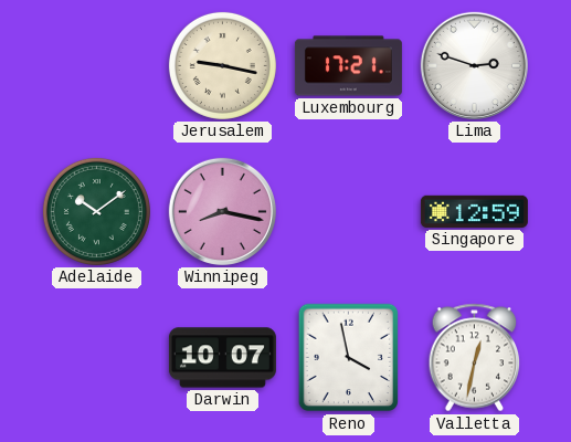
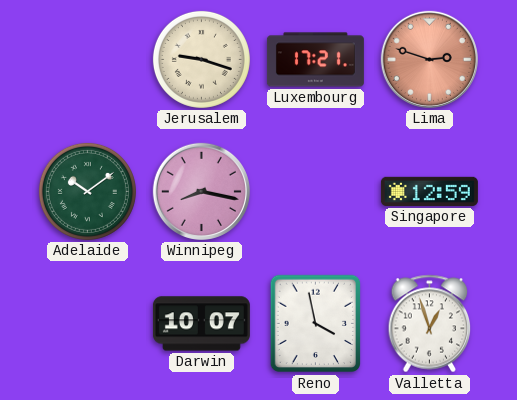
Jerusalem: 9:17 -> 9:18
Lima dial: white -> salmon
Valletta: 12:32 -> 12:57
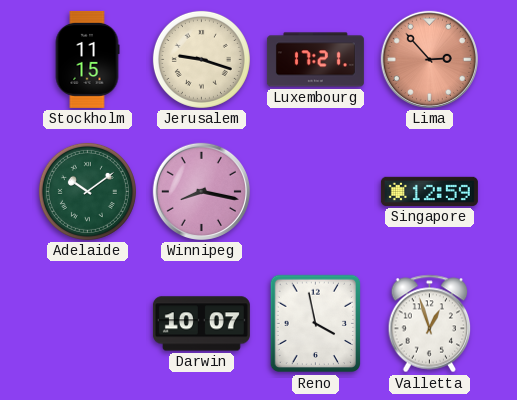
Stockholm: none -> 11:15
Lima: 2:48 -> 2:53
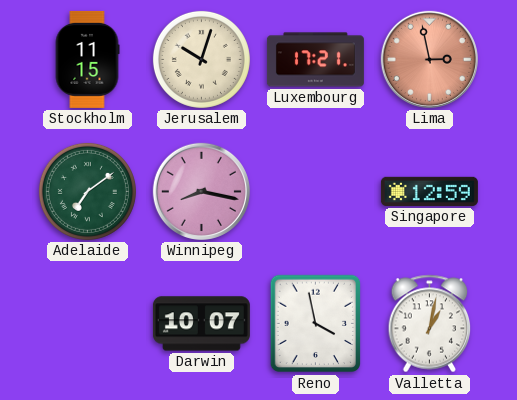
Jerusalem: 9:18 -> 10:03
Lima: 2:53 -> 2:58
Adelaide: 10:09 -> 7:09
Valletta: 12:57 -> 1:02
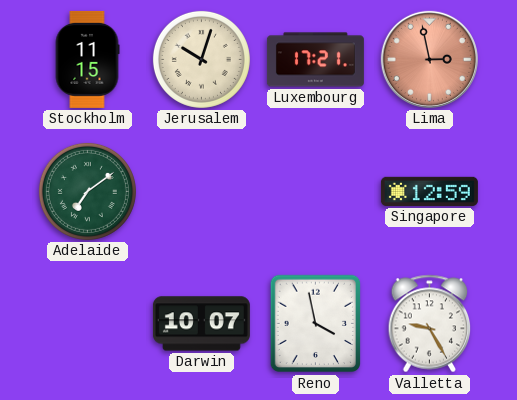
Winnipeg: 8:17 -> none
Valletta: 1:02 -> 9:25
